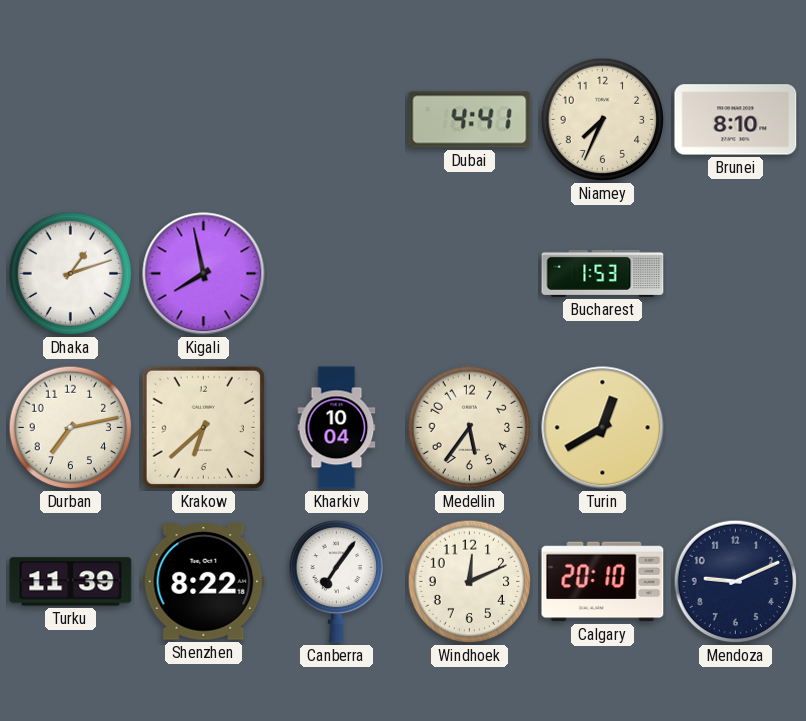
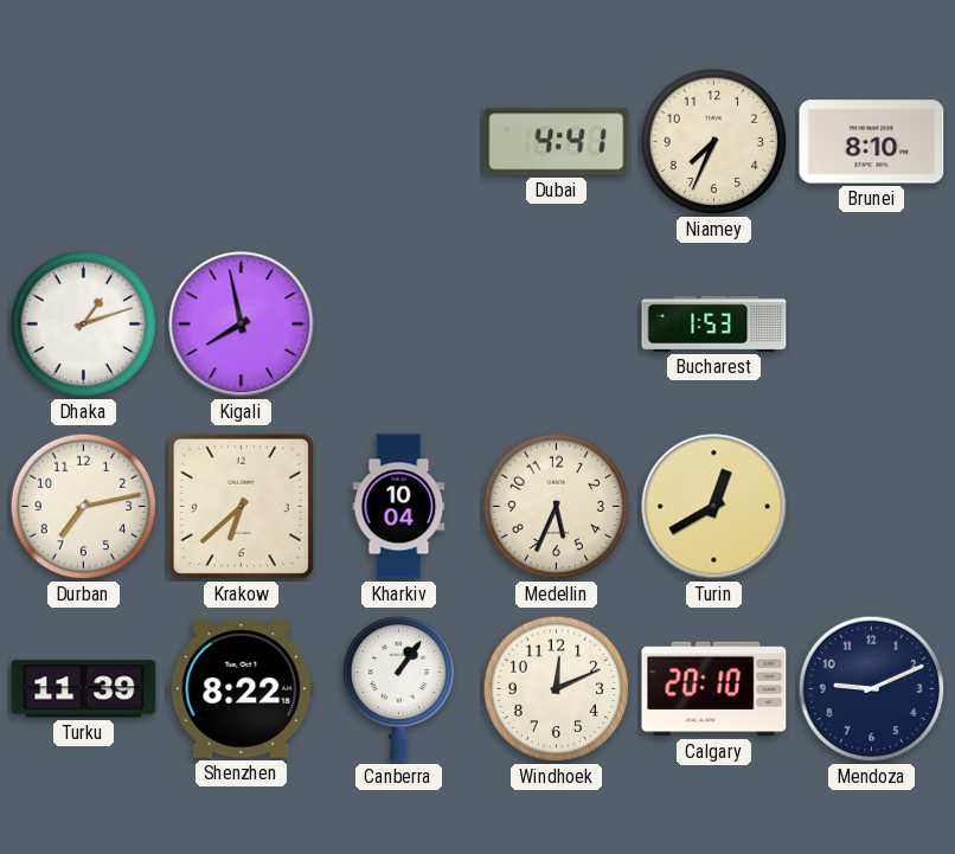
Medellin: 5:36 -> 5:34
Canberra: 7:06 -> 1:06
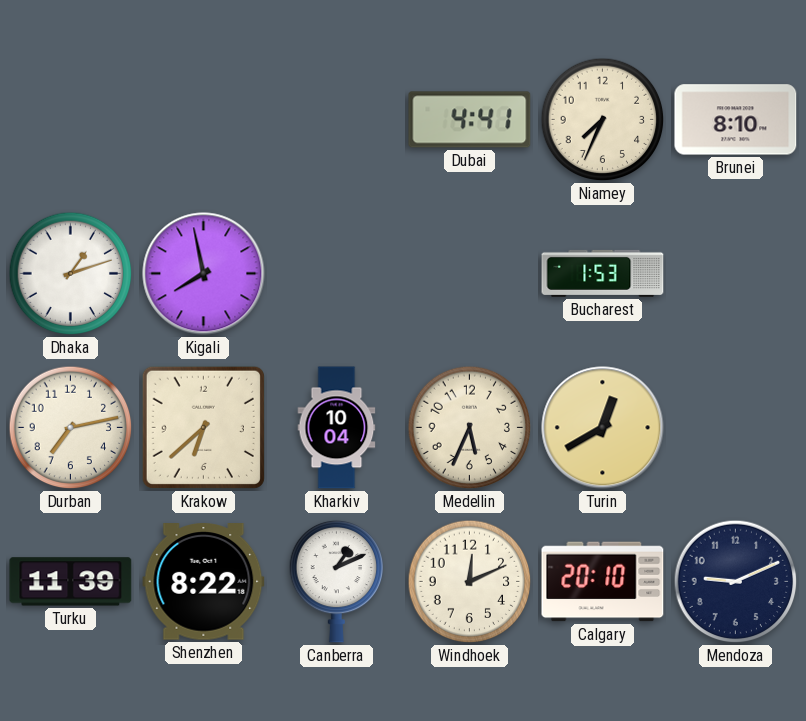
Canberra: 1:06 -> 1:11
